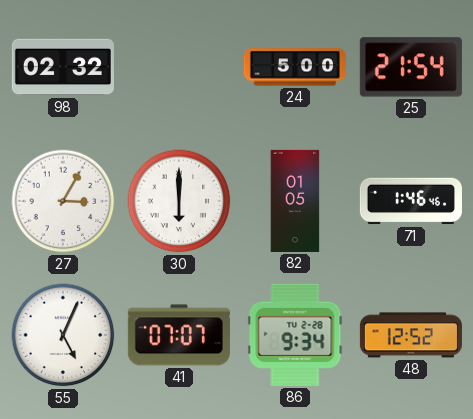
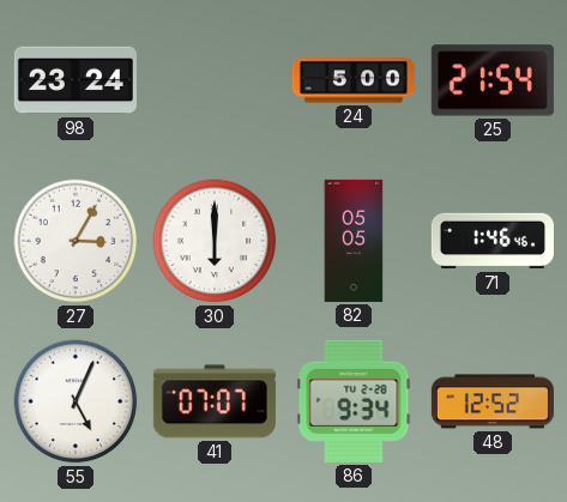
98: 02:32 -> 23:24
82: 01:05 -> 05:05
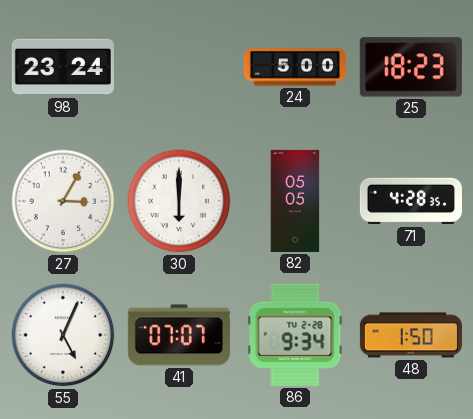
25: 21:54 -> 18:23
71: 1:46 -> 4:28
48: 12:52 -> 1:50
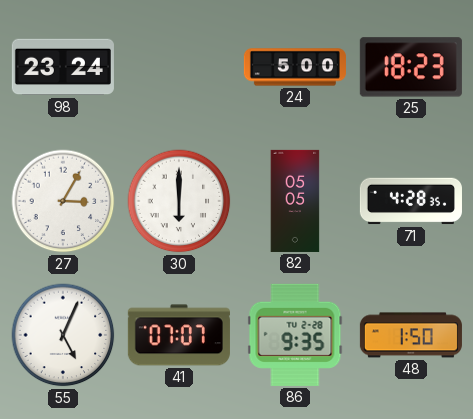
86: 9:34 -> 9:35
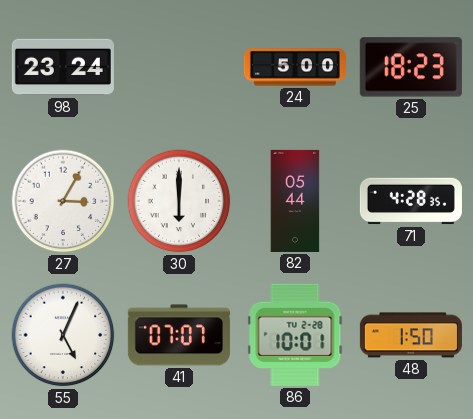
82: 05:05 -> 05:44
86: 9:35 -> 10:01
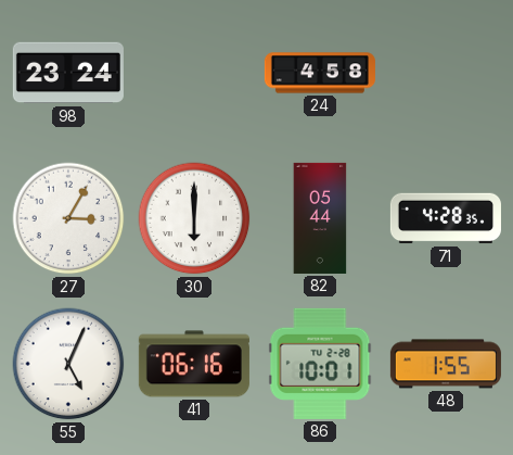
24: 5:00 -> 4:58
25: 18:23 -> none
41: 07:07 -> 06:16
48: 1:50 -> 1:55
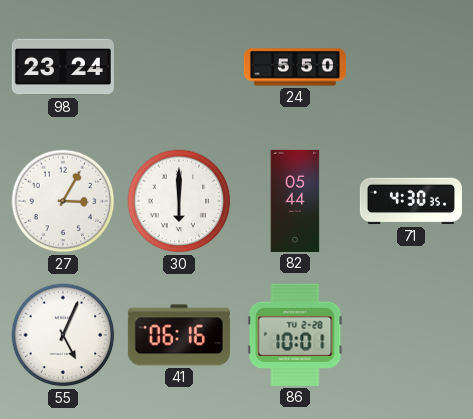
24: 4:58 -> 5:50
71: 4:28 -> 4:30
48: 1:55 -> none
